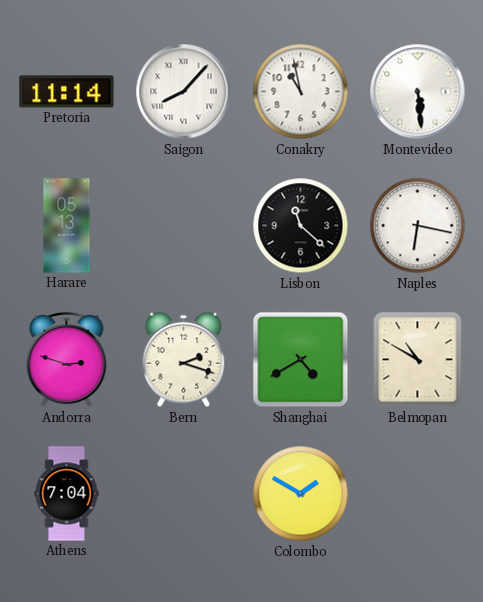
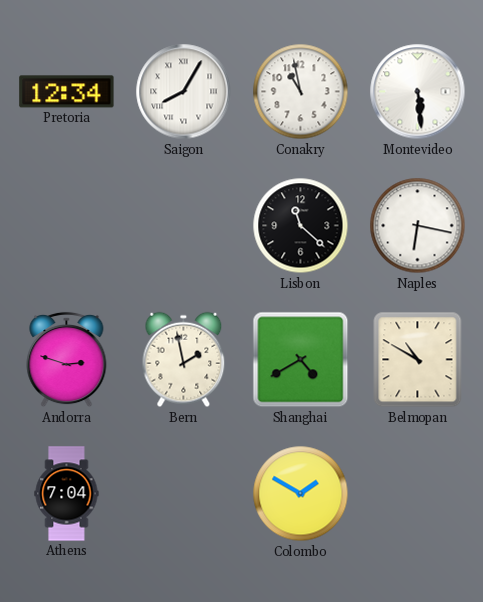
Pretoria: 11:14 -> 12:34
Saigon: 8:07 -> 8:05
Harare: 05:13 -> none
Bern: 2:18 -> 1:58
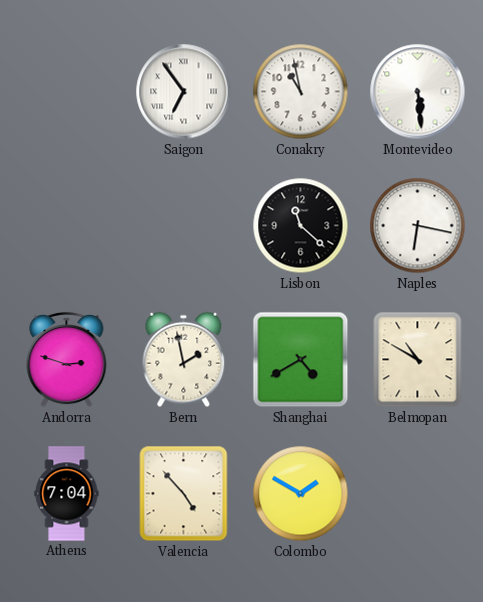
Pretoria: 12:34 -> none
Saigon: 8:05 -> 6:54
Valencia: none -> 4:53
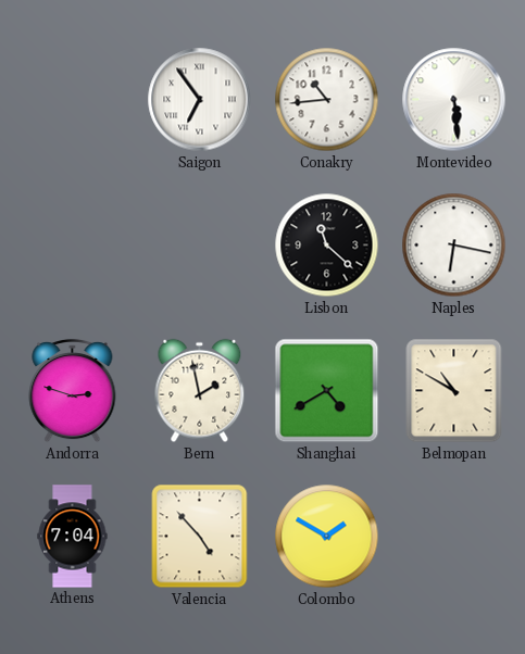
Conakry: 10:58 -> 10:44
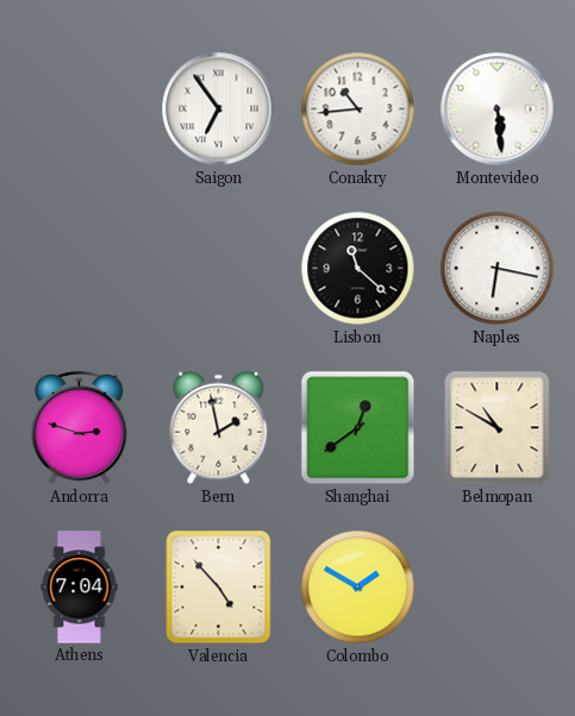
Shanghai: 4:40 -> 12:39
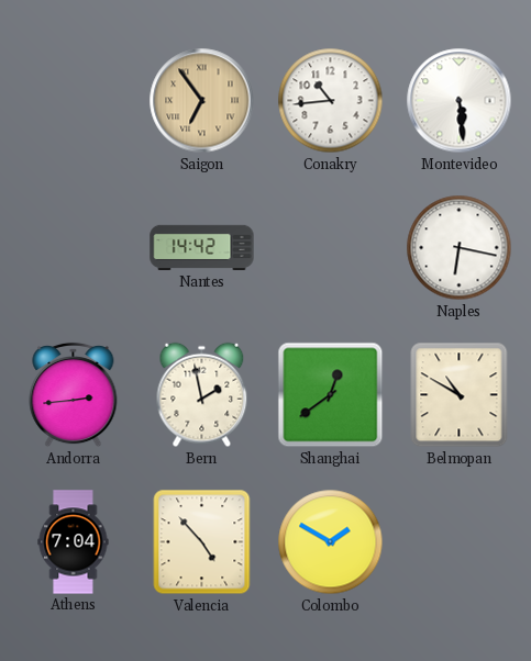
Saigon dial: white -> champagne
Nantes: none -> 14:42
Lisbon: 11:22 -> none
Andorra: 2:48 -> 2:44
